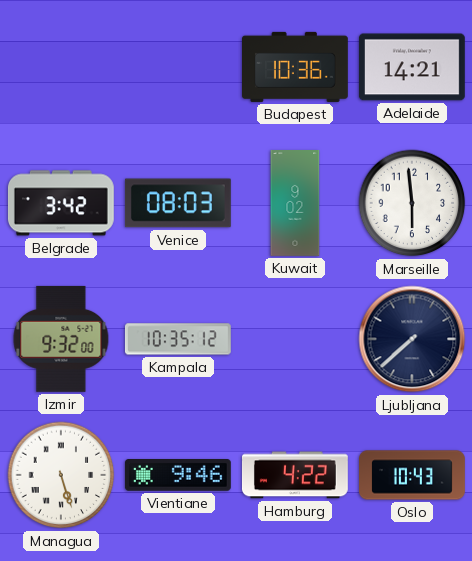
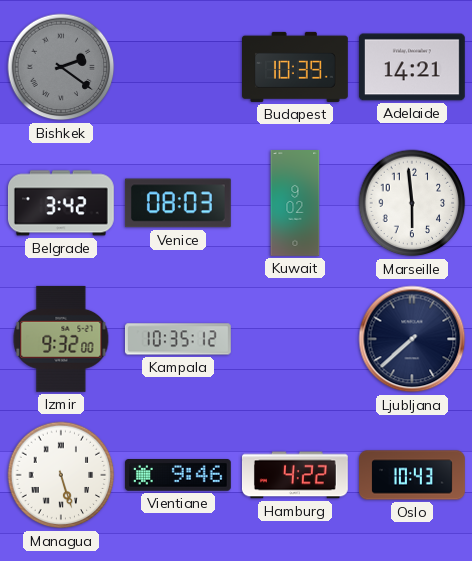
Bishkek: none -> 2:21
Budapest: 10:36 -> 10:39
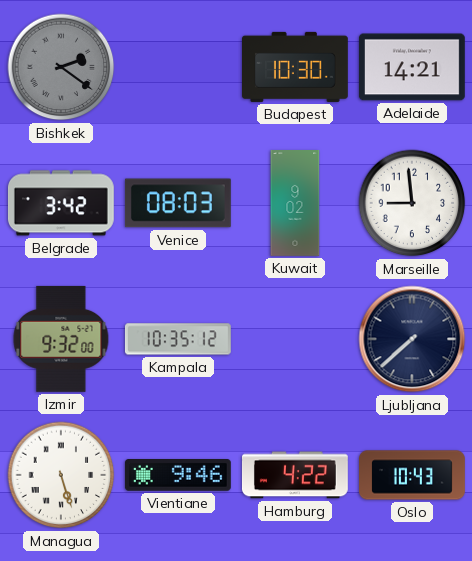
Budapest: 10:39 -> 10:30
Marseille: 5:59 -> 8:59
